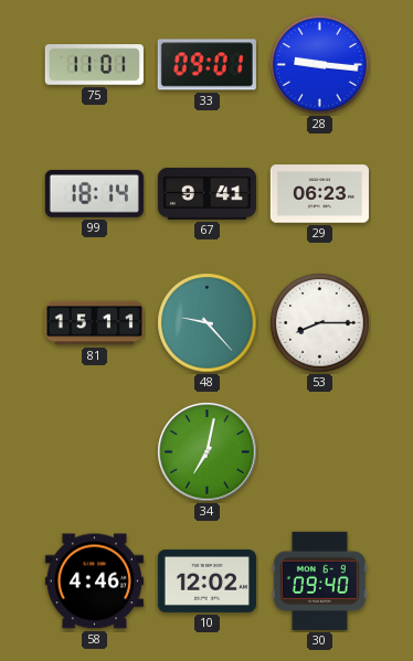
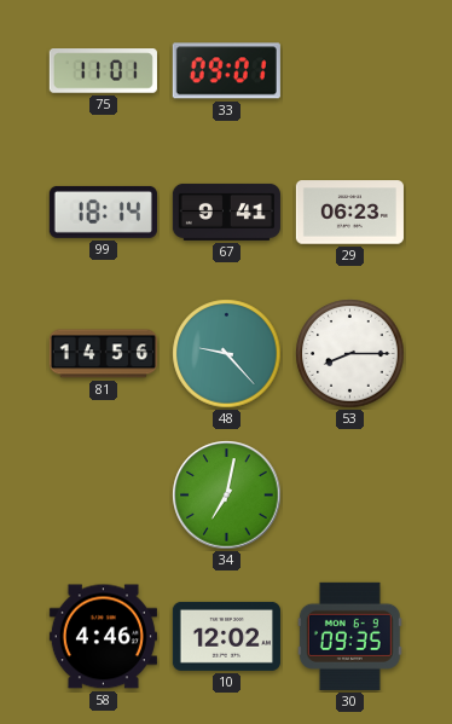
28: 9:16 -> none
81: 15:11 -> 14:56
30: 09:40 -> 09:35
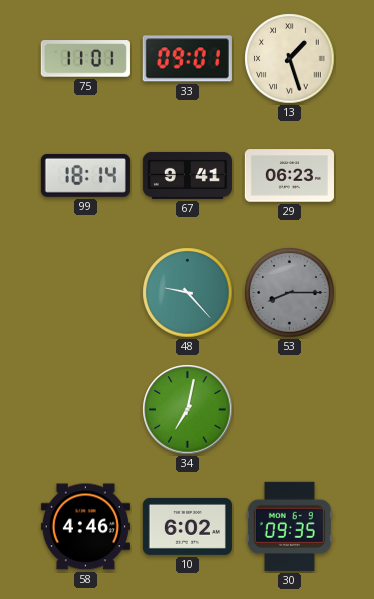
13: none -> 1:27
81: 14:56 -> none
53 dial: white -> grey
10: 12:02 -> 6:02
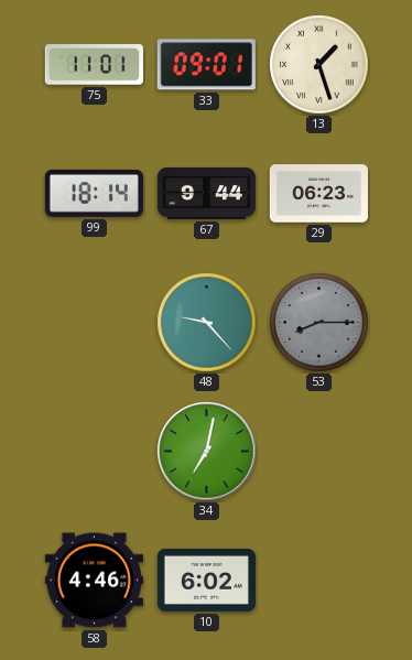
67: 9:41 -> 9:44
30: 09:35 -> none
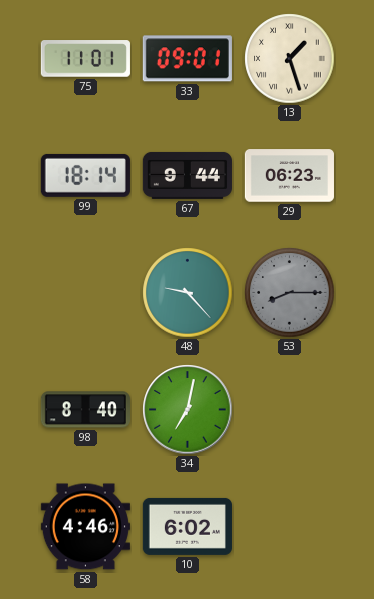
98: none -> 8:40
